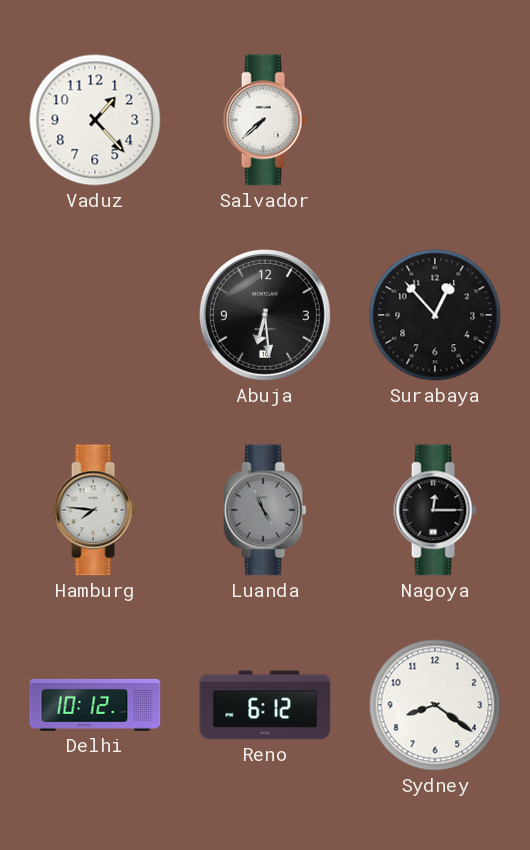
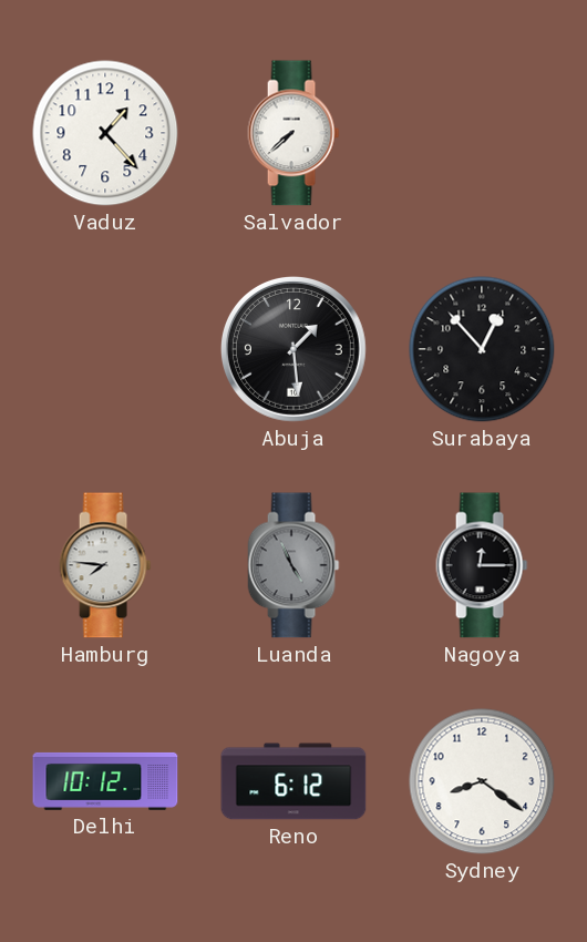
Abuja: 6:29 -> 1:29
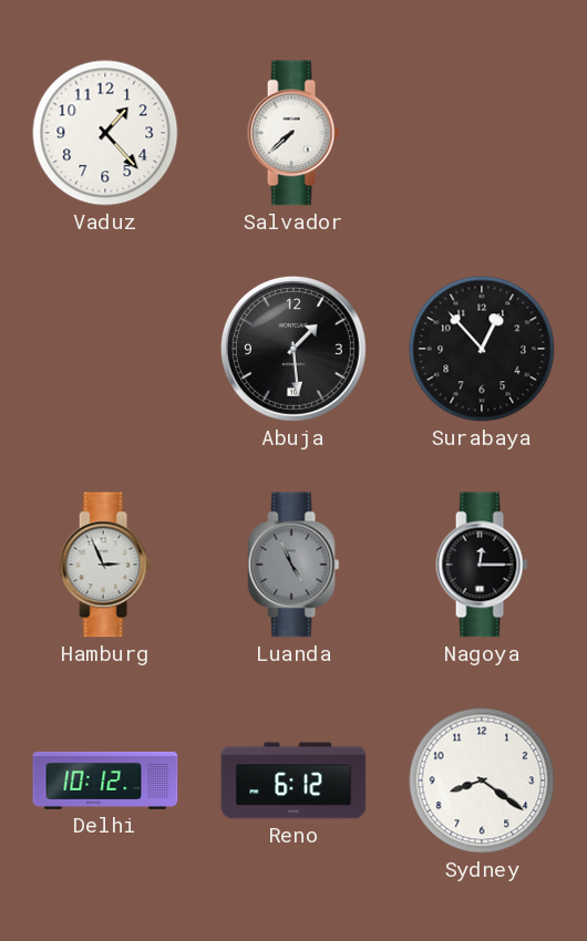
Hamburg: 7:46 -> 2:56
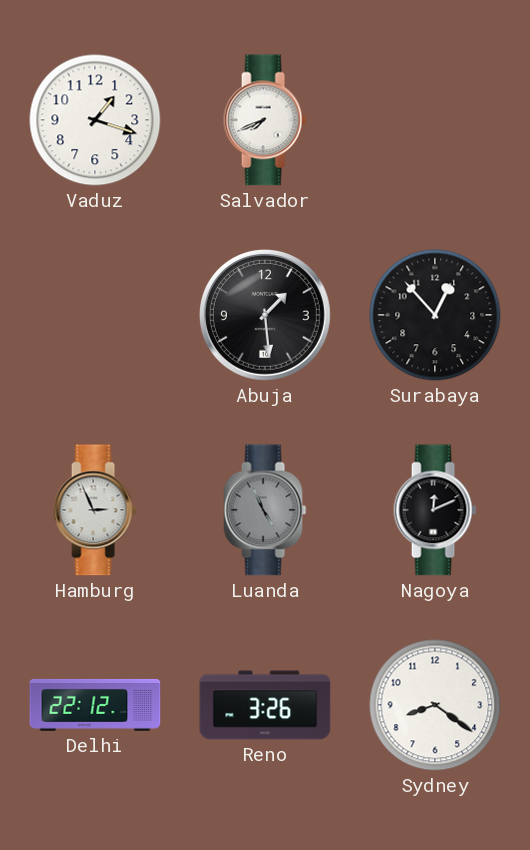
Vaduz: 1:23 -> 1:18
Salvador: 7:38 -> 7:41
Nagoya: 12:15 -> 12:11
Delhi: 10:12 -> 22:12
Reno: 6:12 -> 3:26
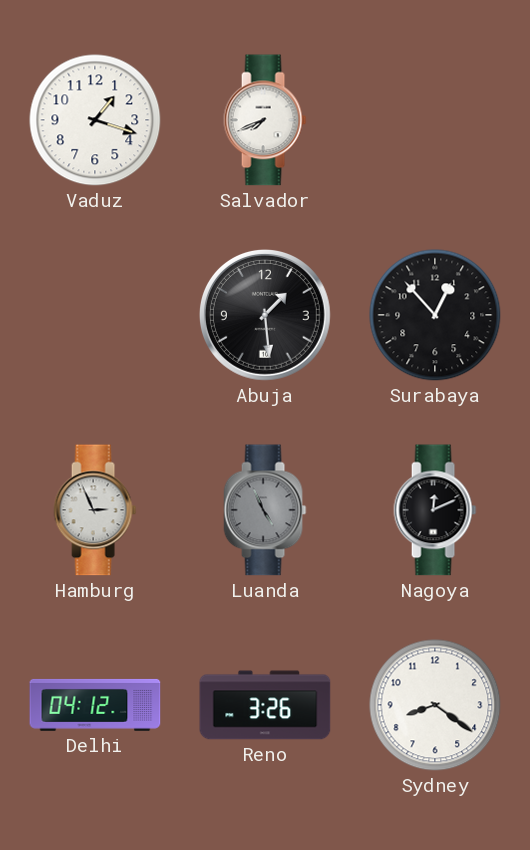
Delhi: 22:12 -> 04:12
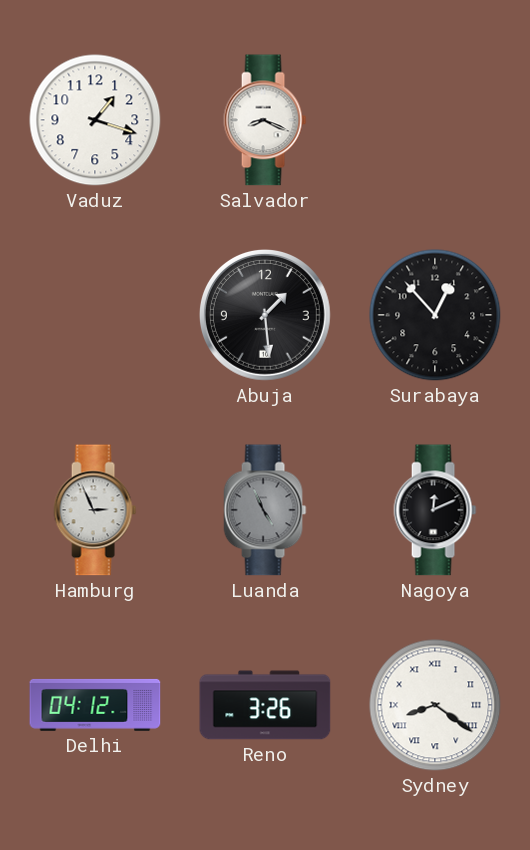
Salvador: 7:41 -> 8:19
Sydney numerals: Arabic -> Roman
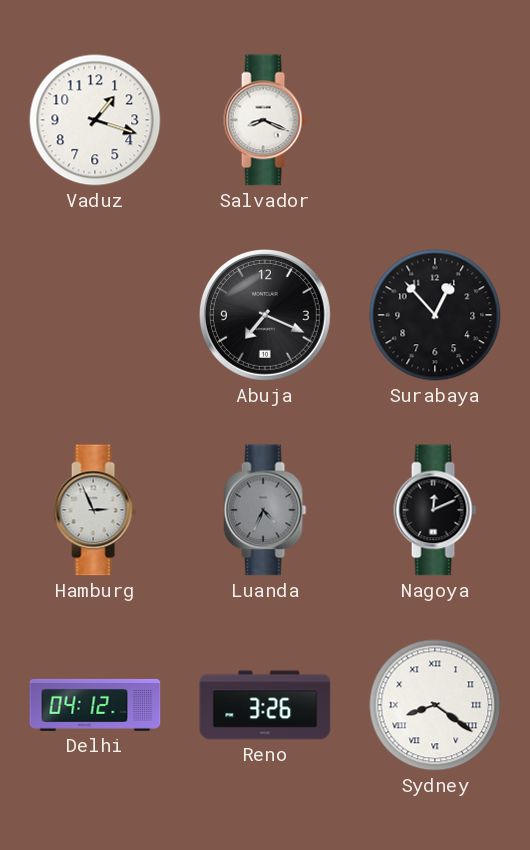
Abuja: 1:29 -> 7:19
Luanda: 4:56 -> 4:34
